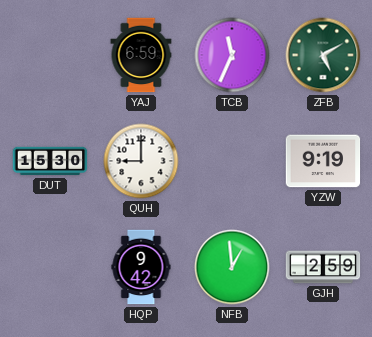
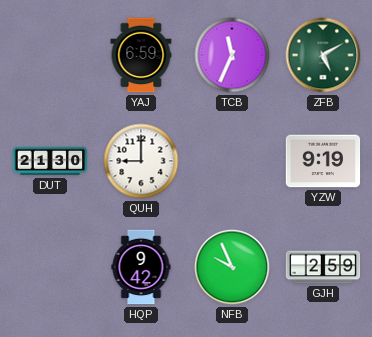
DUT: 15:30 -> 21:30
NFB: 12:59 -> 9:56
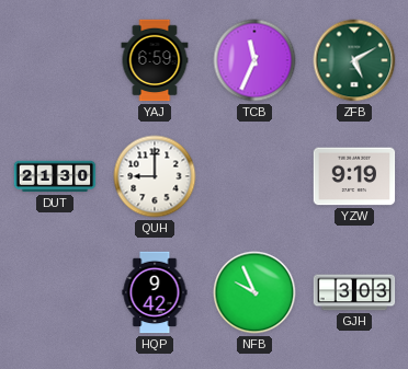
GJH: 2:59 -> 3:03
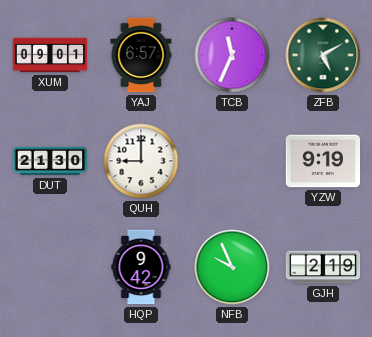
XUM: none -> 09:01
YAJ: 6:59 -> 6:57
GJH: 3:03 -> 2:19
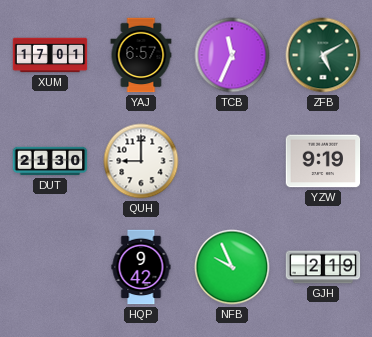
XUM: 09:01 -> 17:01
